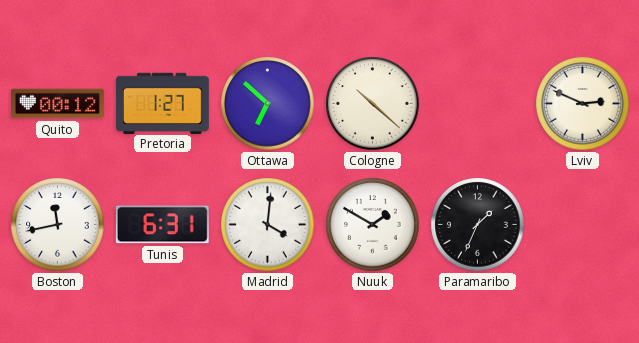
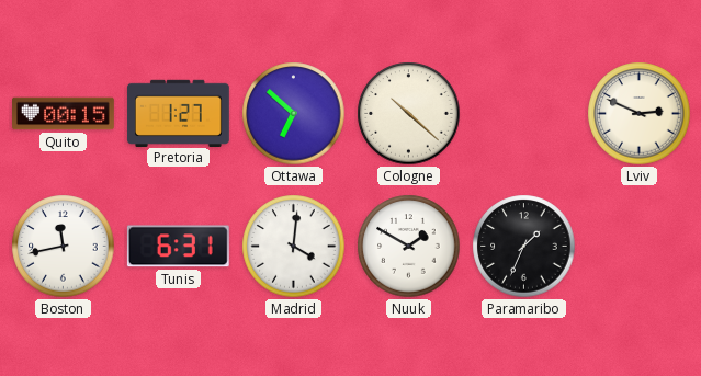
Quito: 00:12 -> 00:15
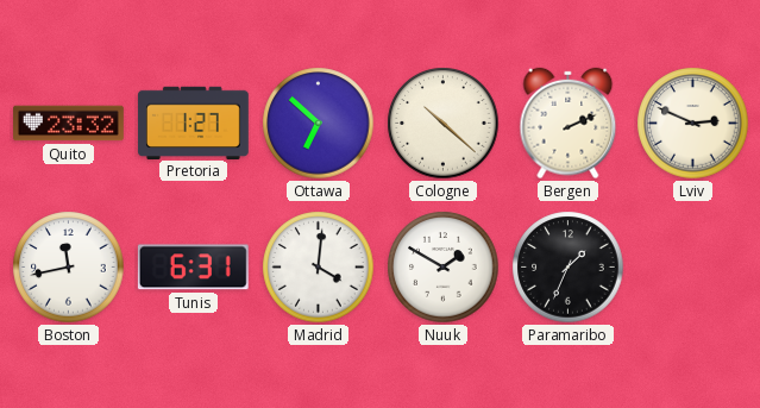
Quito: 00:15 -> 23:32
Bergen: none -> 2:11
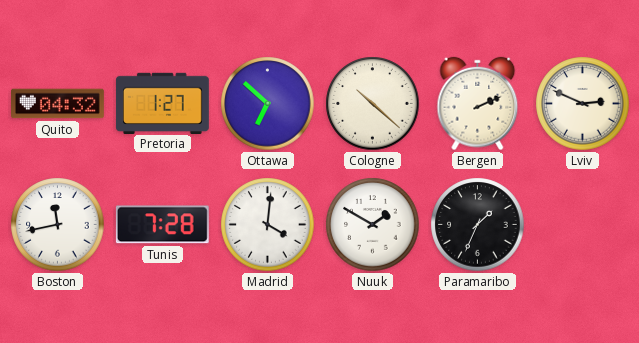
Quito: 23:32 -> 04:32
Tunis: 6:31 -> 7:28
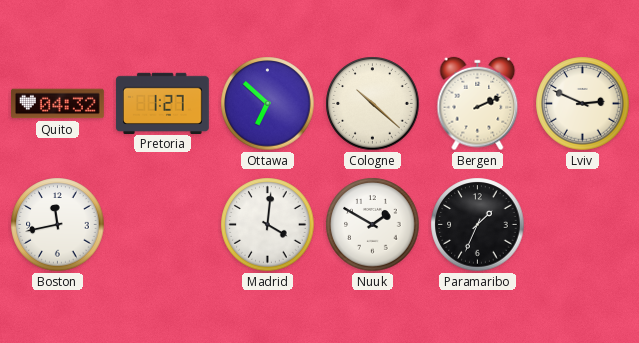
Tunis: 7:28 -> none
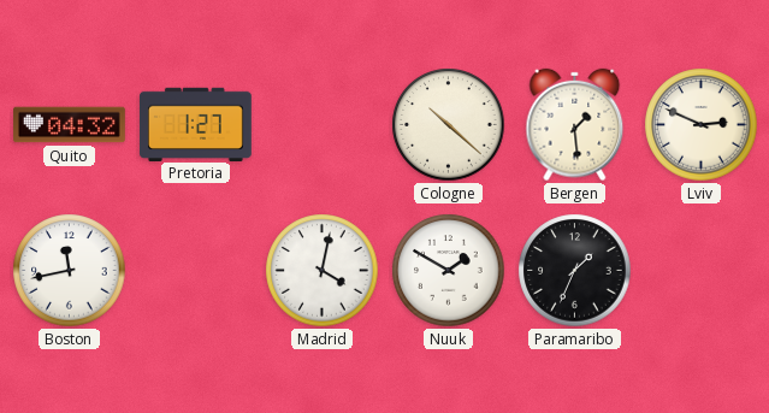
Ottawa: 6:52 -> none
Bergen: 2:11 -> 1:29
Madrid: 4:01 -> 4:02
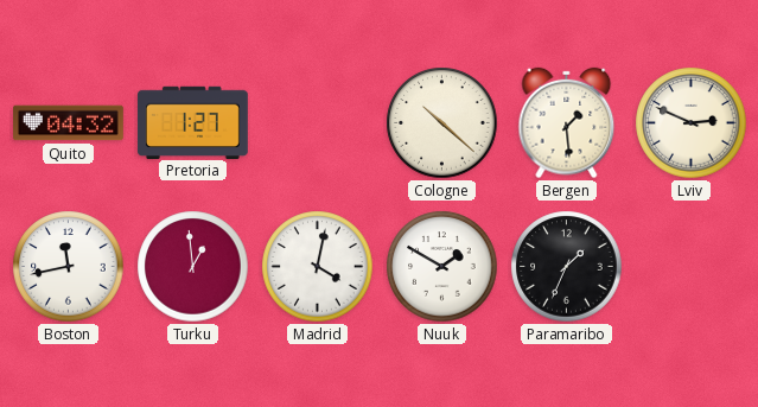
Turku: none -> 12:59
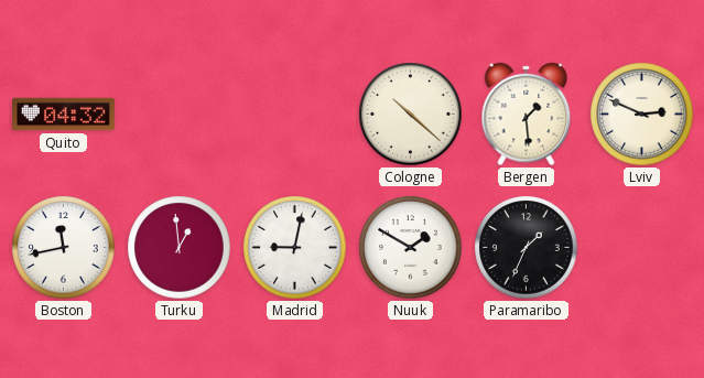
Pretoria: 1:27 -> none
Madrid: 4:02 -> 9:02
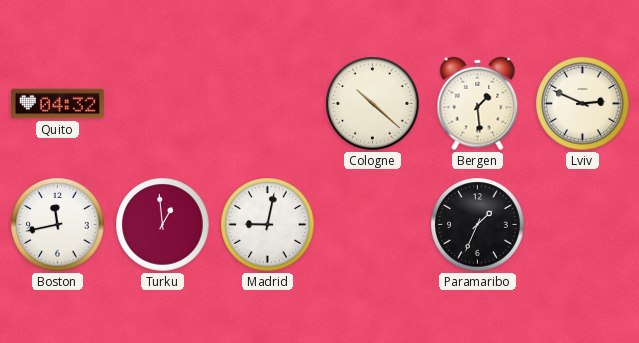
Nuuk: 1:50 -> none
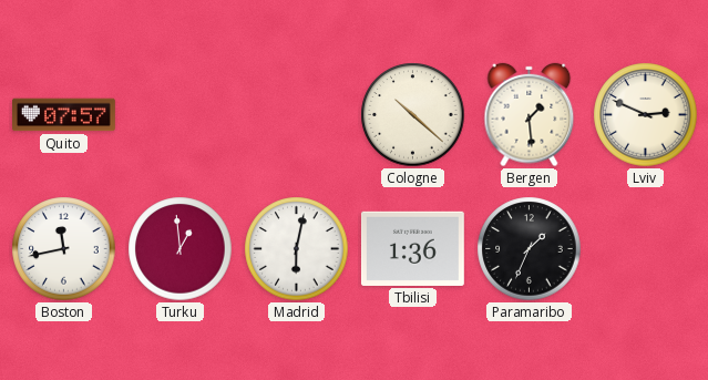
Quito: 04:32 -> 07:57
Madrid: 9:02 -> 6:02
Tbilisi: none -> 1:36
